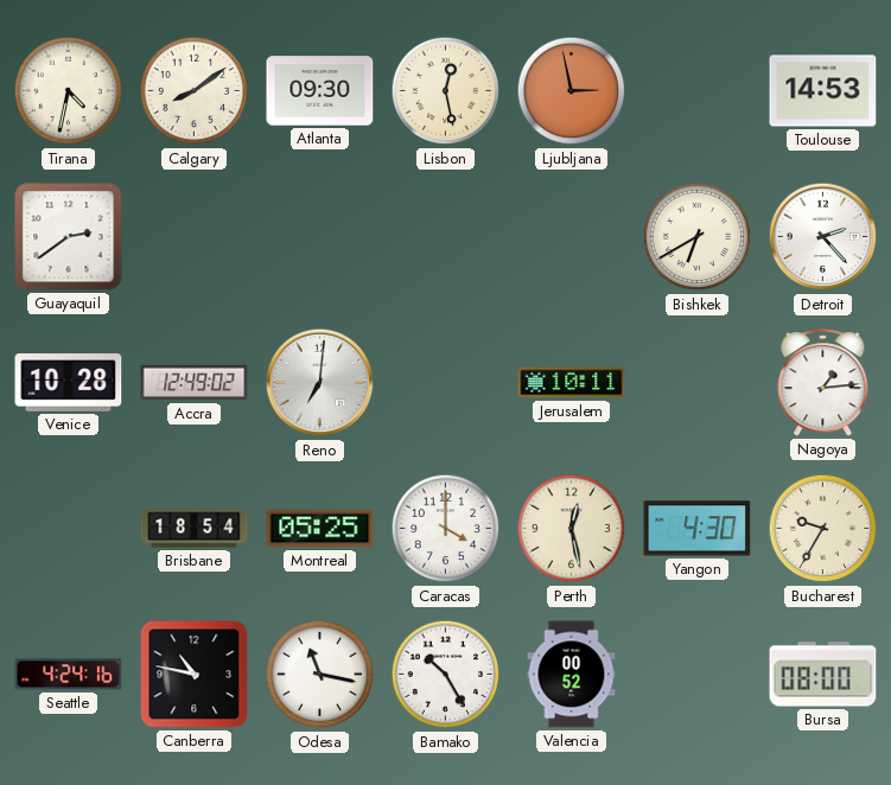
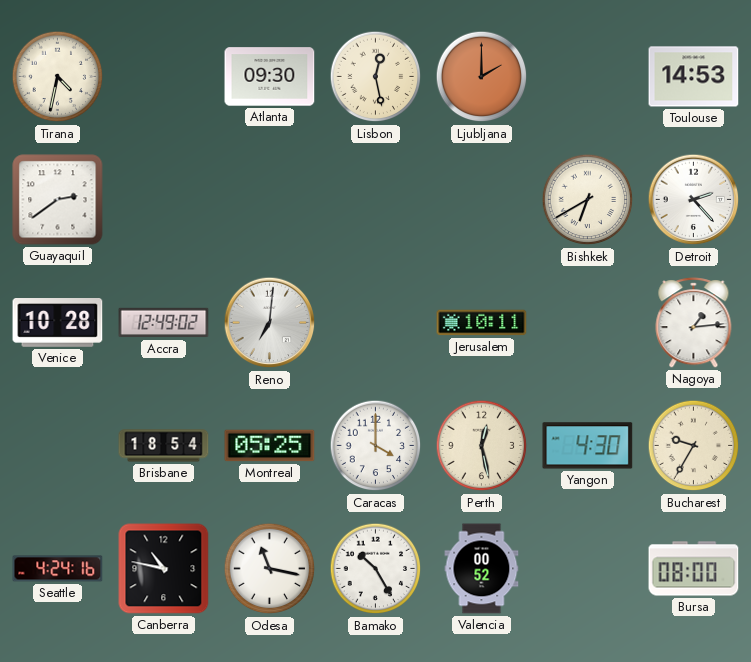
Calgary: 8:09 -> none
Ljubljana: 2:58 -> 2:00
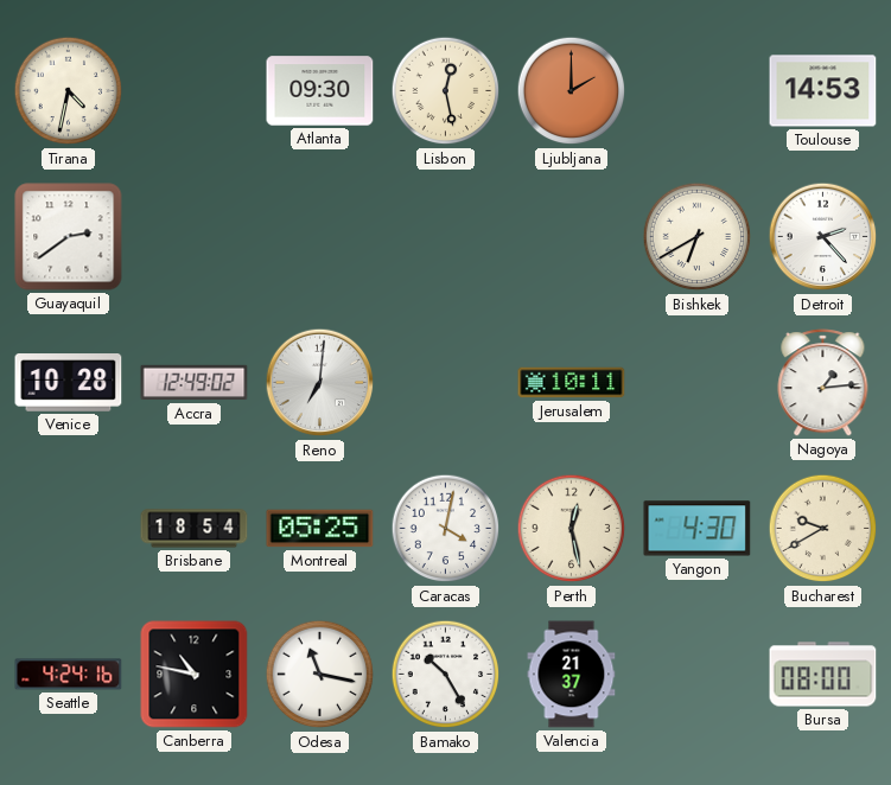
Caracas: 4:00 -> 4:02
Bucharest: 9:35 -> 9:40
Valencia: 00:52 -> 21:37
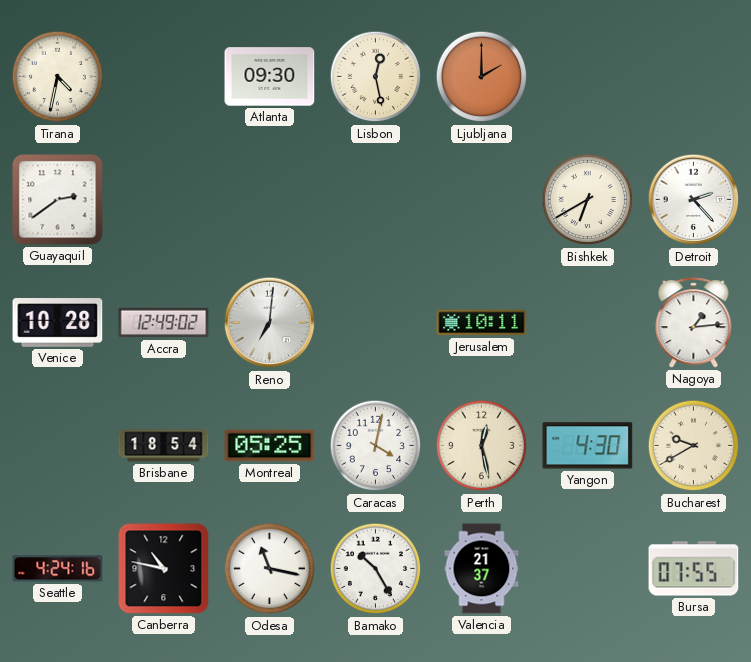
Toulouse: 14:53 -> none
Bursa: 08:00 -> 07:55
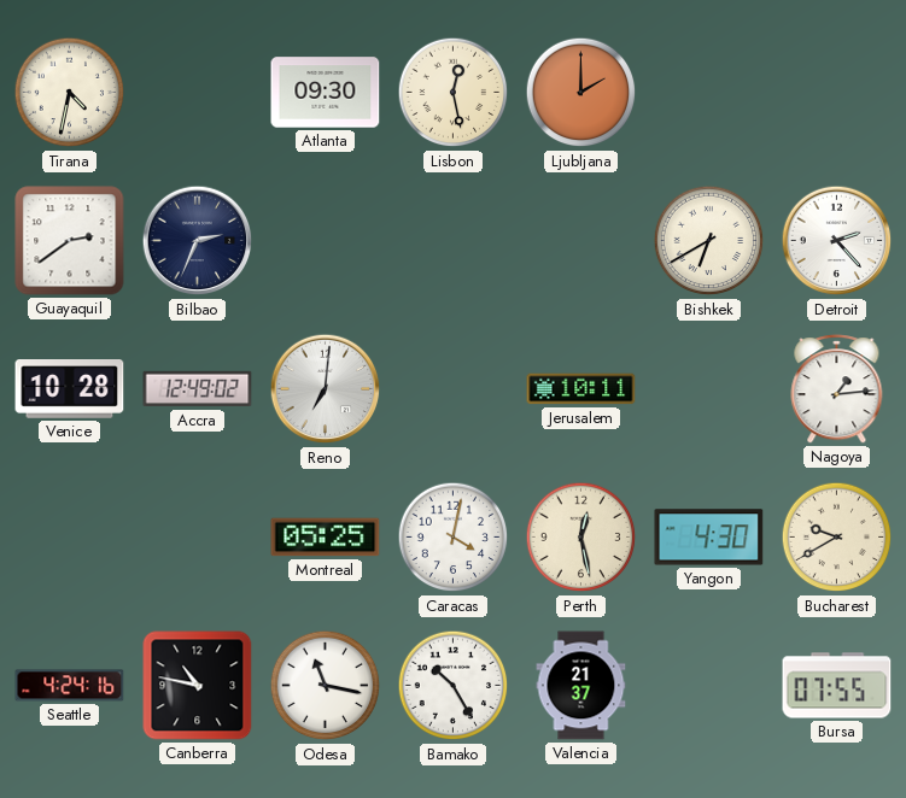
Bilbao: none -> 2:34
Brisbane: 18:54 -> none
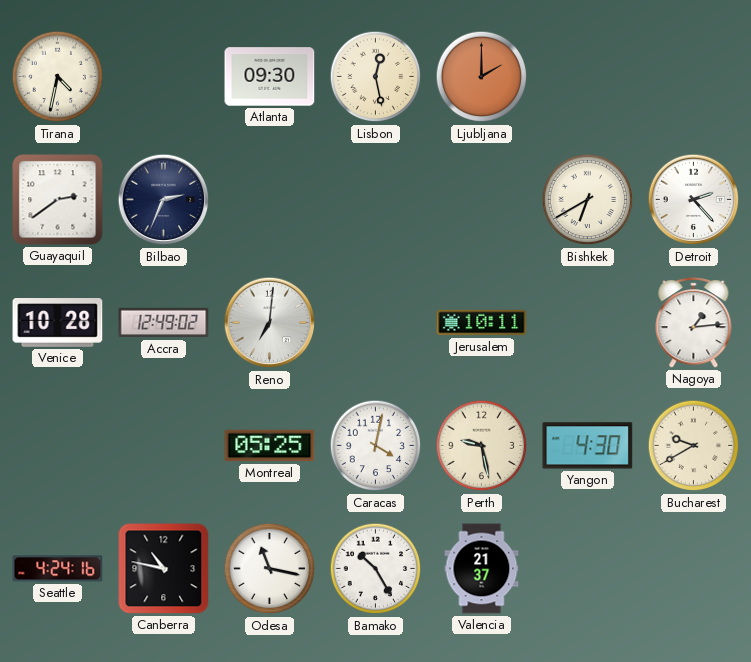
Perth: 12:28 -> 9:28
Bursa: 07:55 -> none
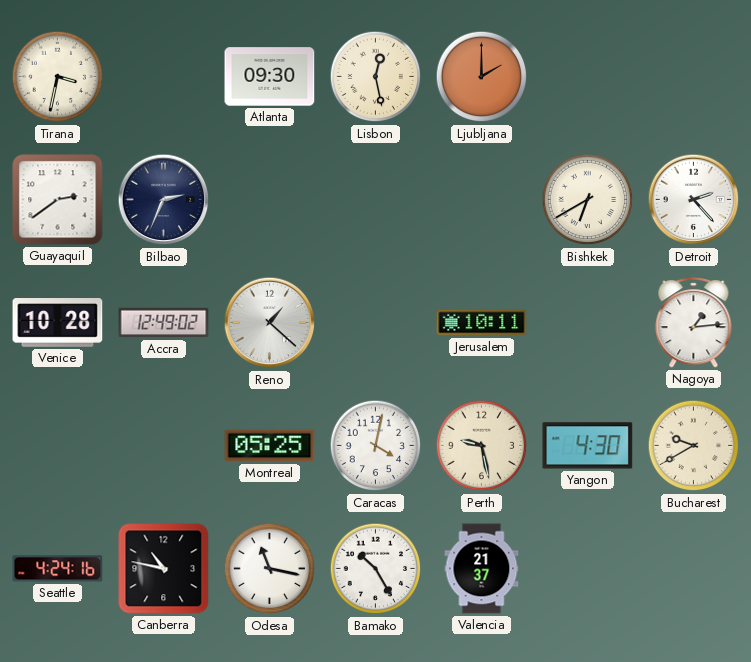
Tirana: 4:32 -> 3:32
Reno: 7:01 -> 1:22
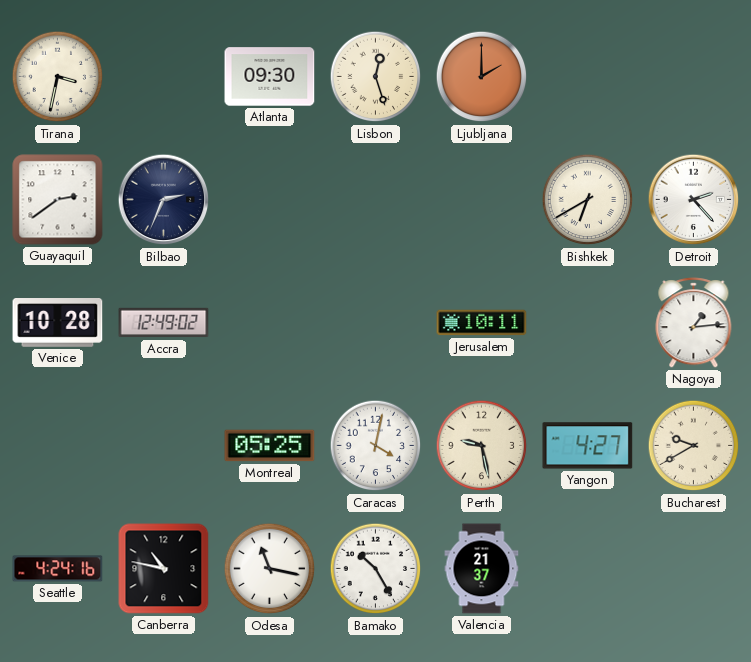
Lisbon: 12:28 -> 12:27
Reno: 1:22 -> none
Yangon: 4:30 -> 4:27
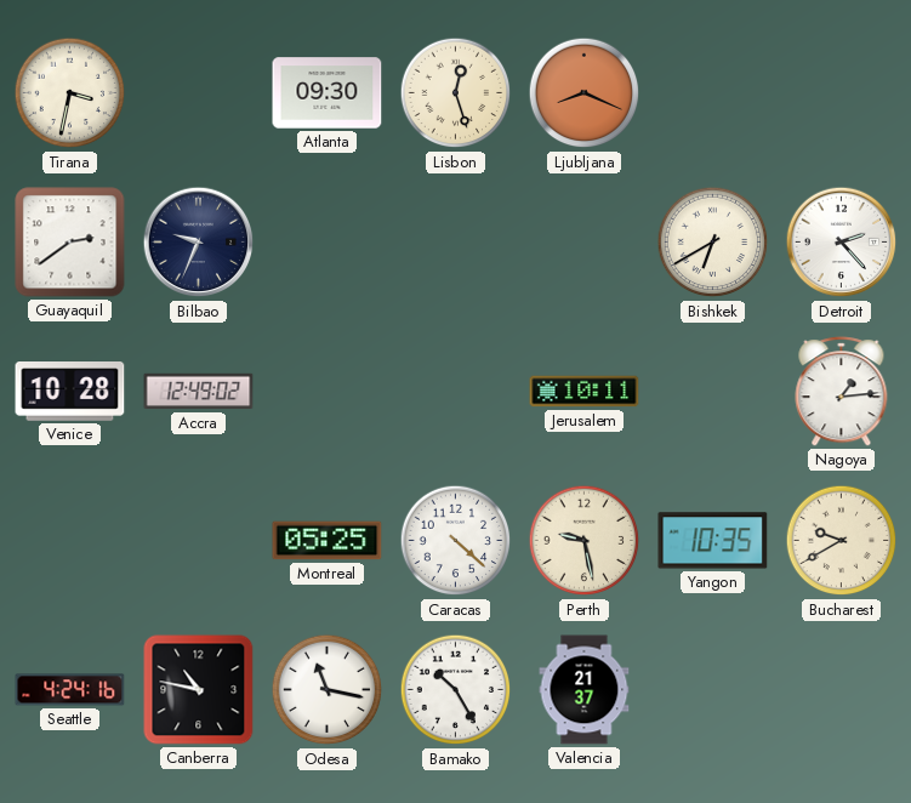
Ljubljana: 2:00 -> 8:19
Bilbao: 2:34 -> 9:34
Caracas: 4:02 -> 4:22
Yangon: 4:27 -> 10:35
